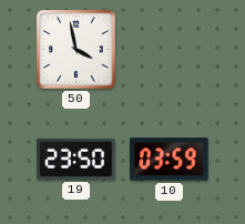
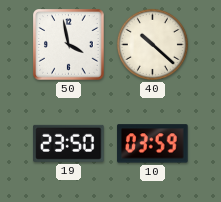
40: none -> 10:22
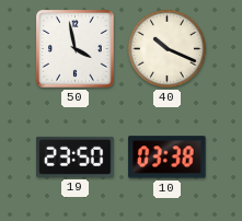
40: 10:22 -> 10:19
10: 03:59 -> 03:38
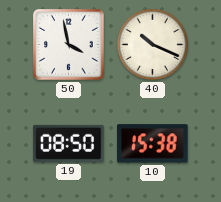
19: 23:50 -> 08:50
10: 03:38 -> 15:38
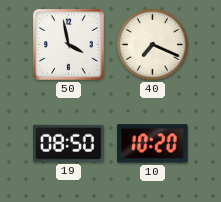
40: 10:19 -> 7:19
10: 15:38 -> 10:20
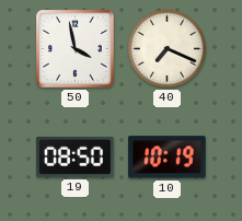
10: 10:20 -> 10:19
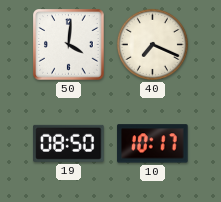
50: 3:58 -> 4:01
10: 10:19 -> 10:17
